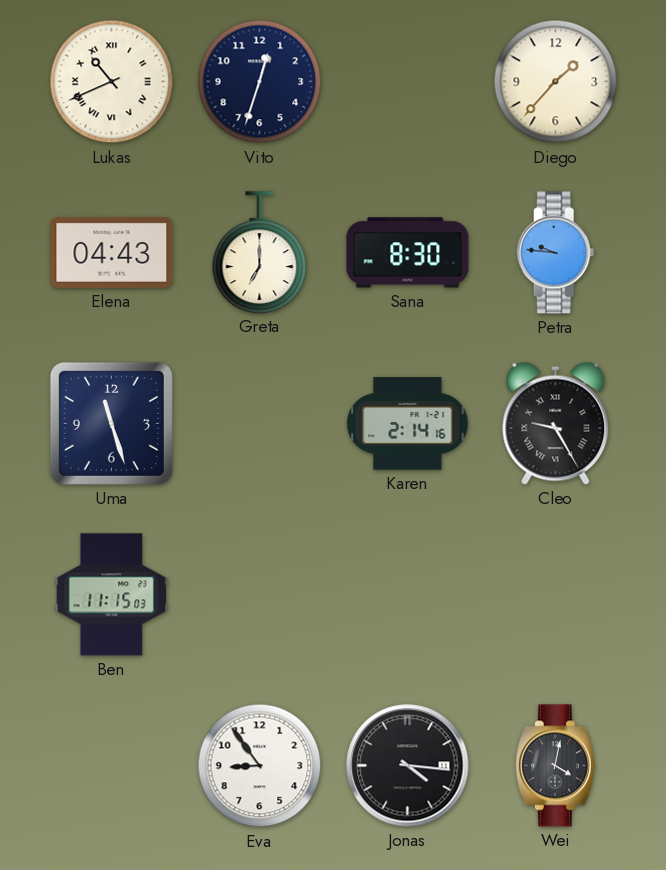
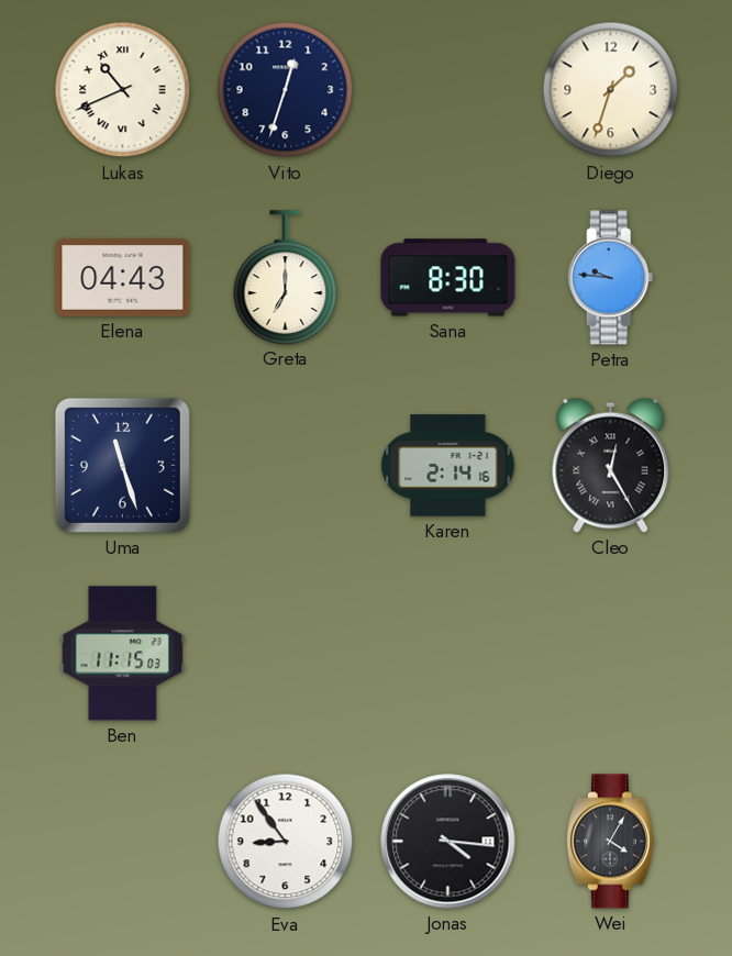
Diego: 1:37 -> 1:33
Cleo: 9:25 -> 12:25
Wei: 4:02 -> 4:05
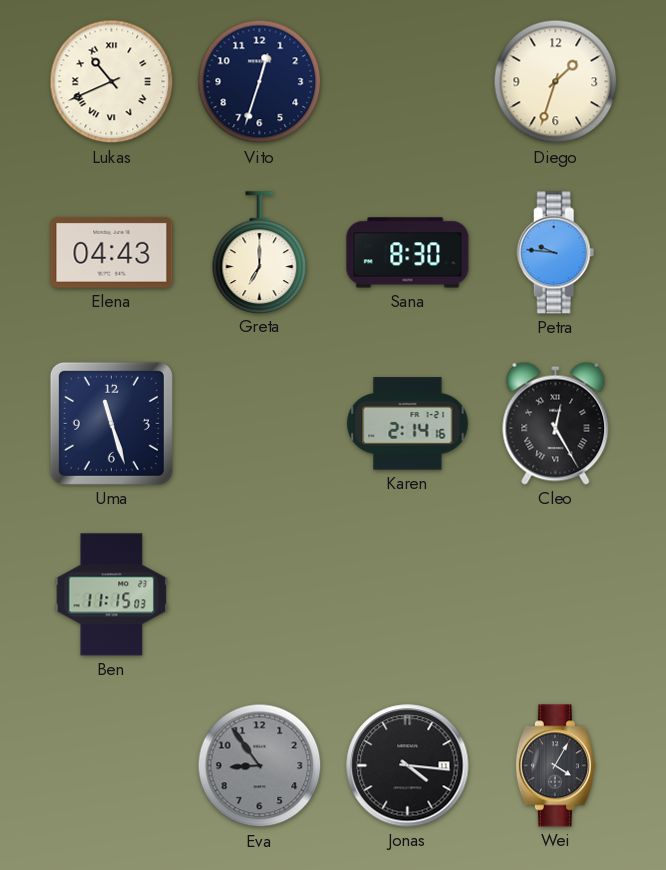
Eva dial: white -> grey
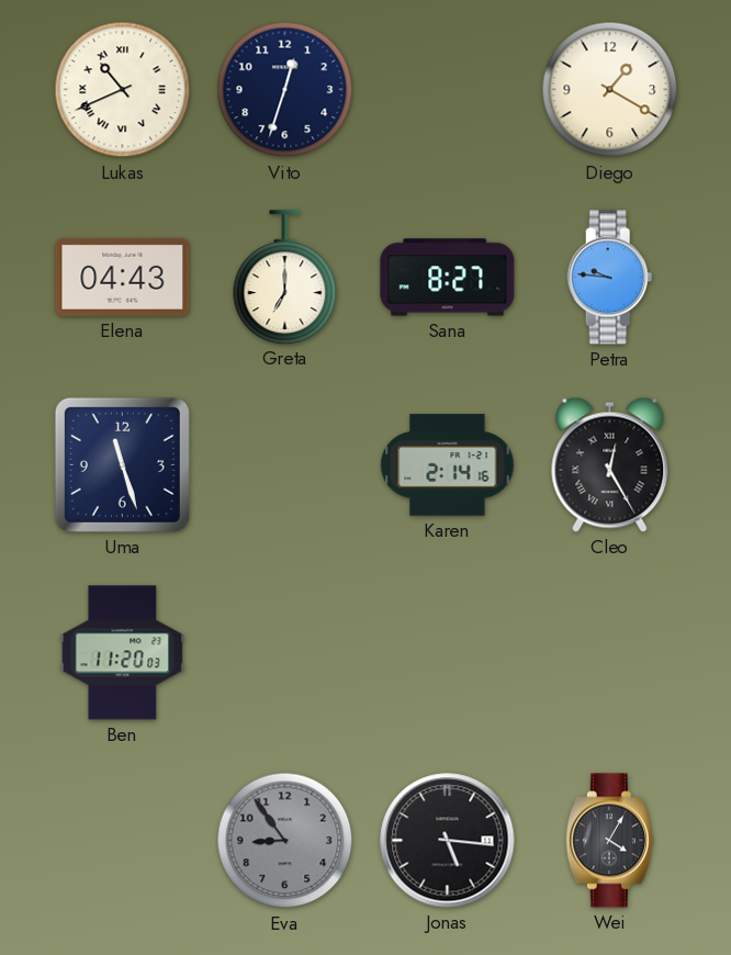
Diego: 1:33 -> 1:20
Sana: 8:30 -> 8:27
Ben: 11:15 -> 11:20
Jonas: 4:16 -> 5:16
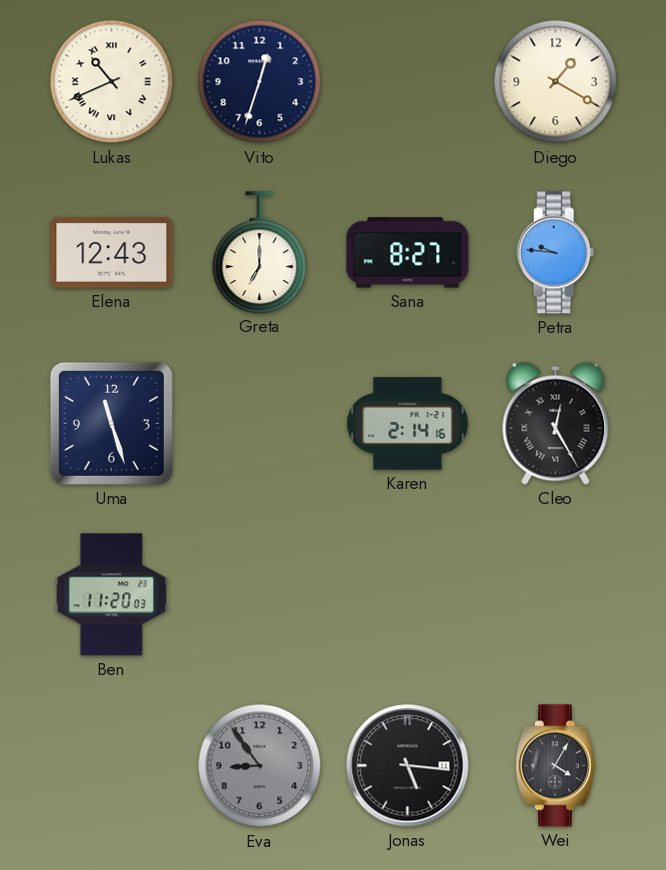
Elena: 04:43 -> 12:43
